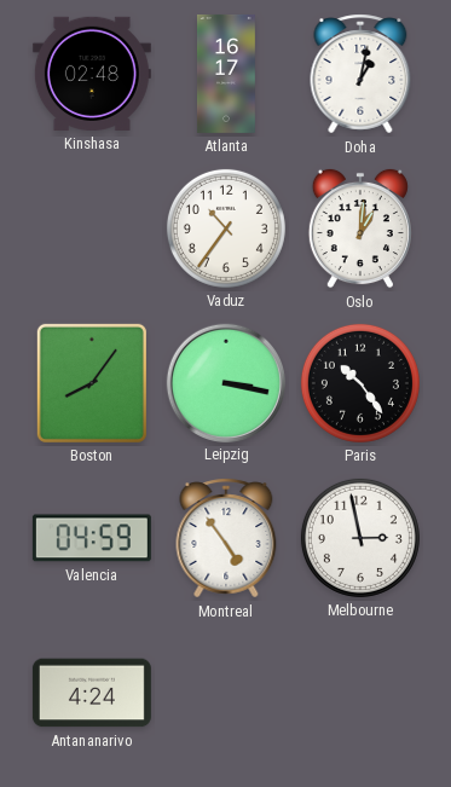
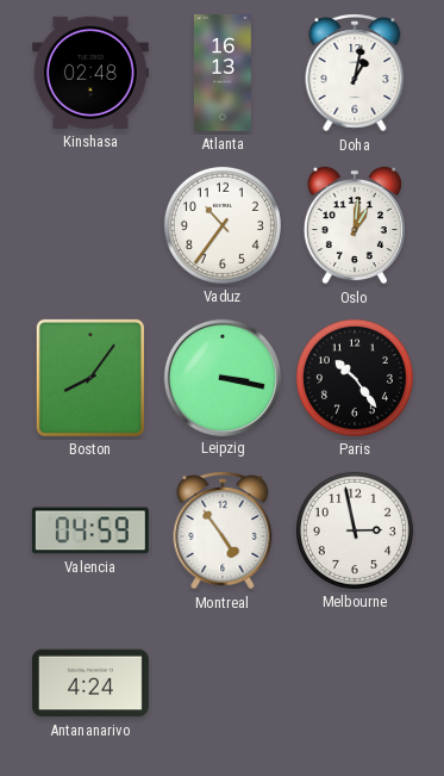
Atlanta: 16:17 -> 16:13
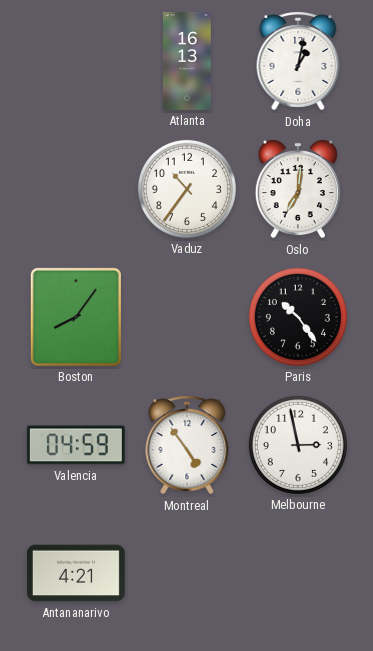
Kinshasa: 02:48 -> none
Oslo: 1:01 -> 7:01
Leipzig: 3:17 -> none
Antananarivo: 4:24 -> 4:21
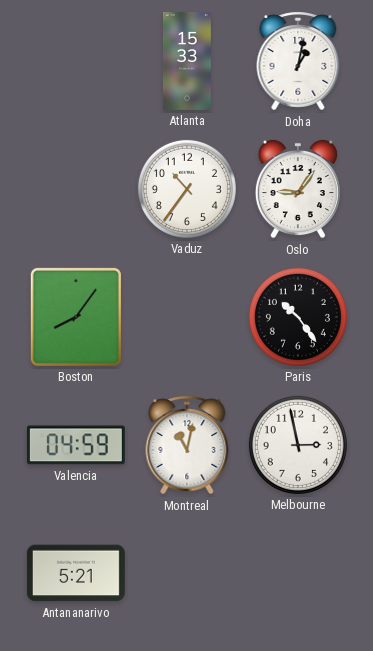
Atlanta: 16:13 -> 15:33
Oslo: 7:01 -> 9:06
Montreal: 4:54 -> 11:02
Antananarivo: 4:21 -> 5:21
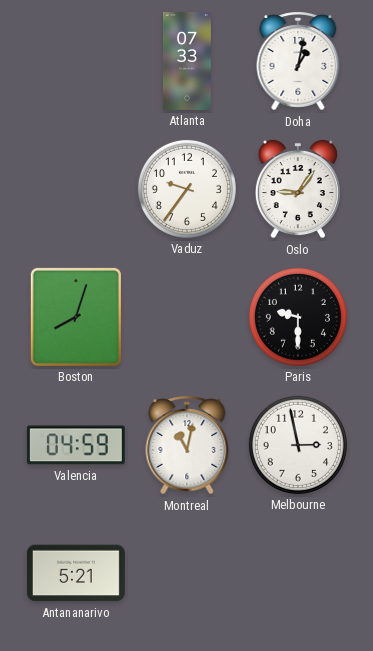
Atlanta: 15:33 -> 07:33
Vaduz: 10:36 -> 9:36
Boston: 8:06 -> 8:03
Paris: 10:24 -> 9:30
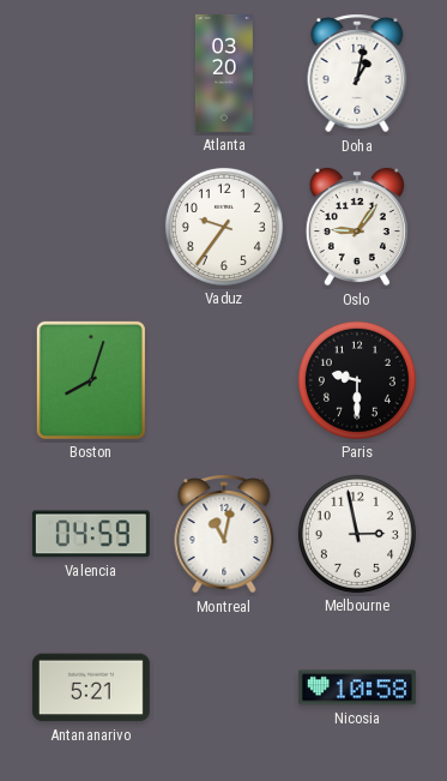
Atlanta: 07:33 -> 03:20
Nicosia: none -> 10:58
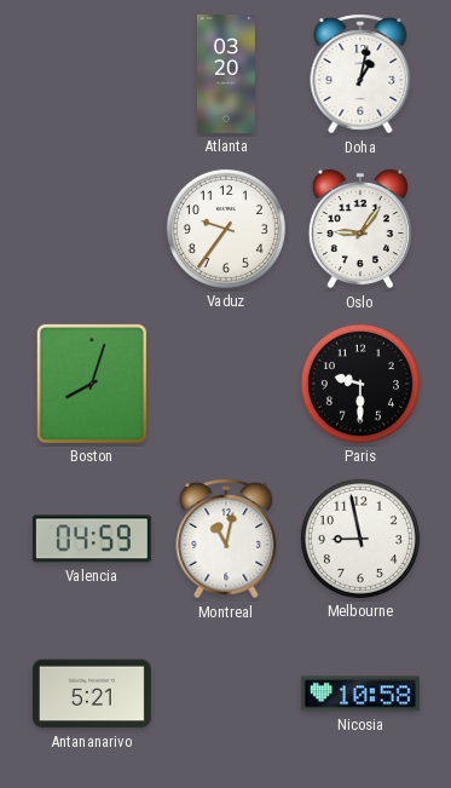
Melbourne: 2:58 -> 8:58
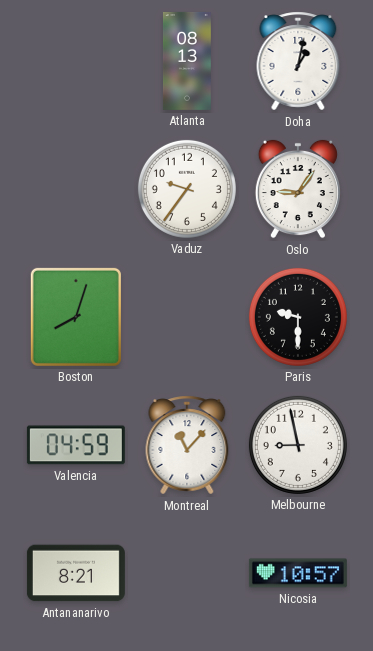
Atlanta: 03:20 -> 08:13
Montreal: 11:02 -> 11:07
Antananarivo: 5:21 -> 8:21
Nicosia: 10:58 -> 10:57
